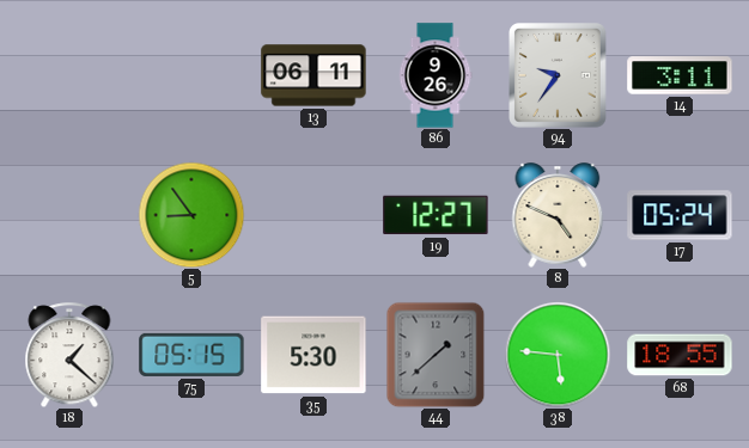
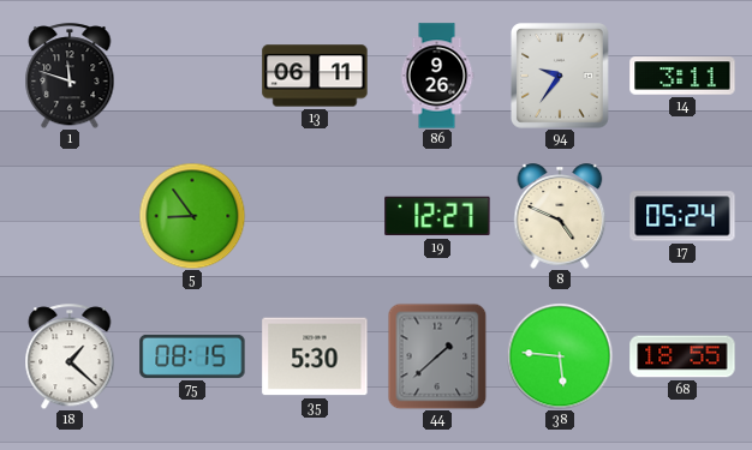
1: none -> 11:48
75: 05:15 -> 08:15
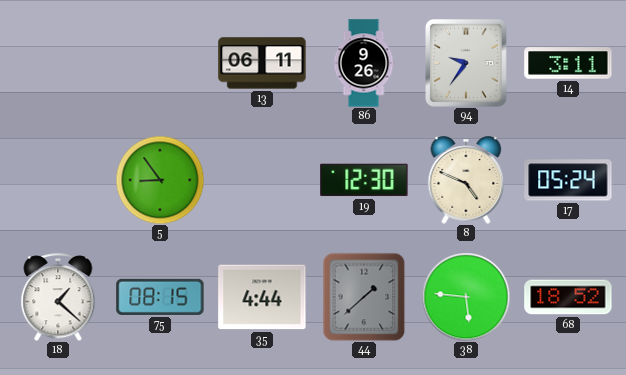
1: 11:48 -> none
19: 12:27 -> 12:30
35: 5:30 -> 4:44
68: 18:55 -> 18:52
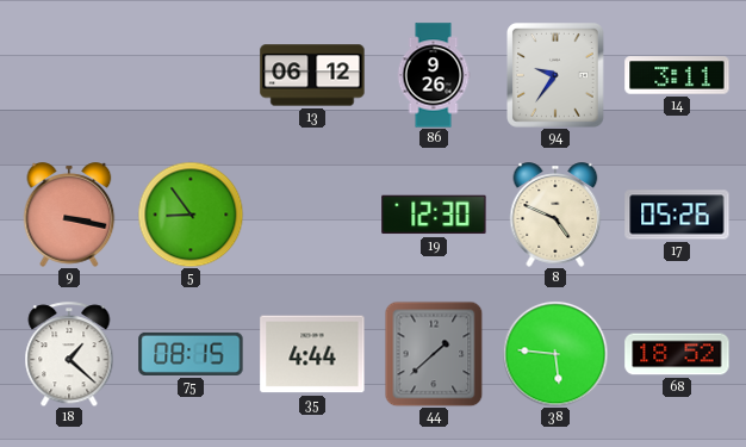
13: 06:11 -> 06:12
9: none -> 3:17
17: 05:24 -> 05:26
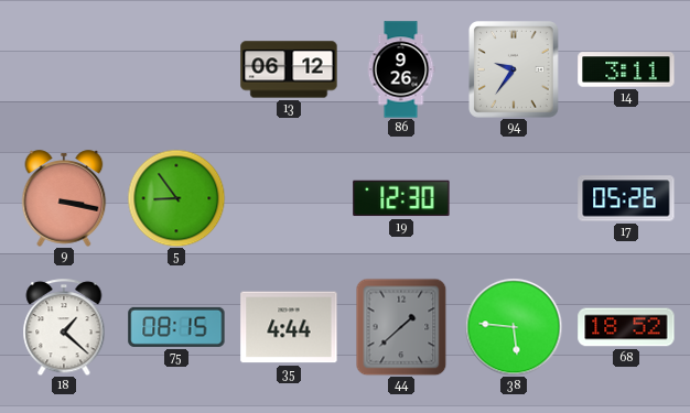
8: 4:49 -> none
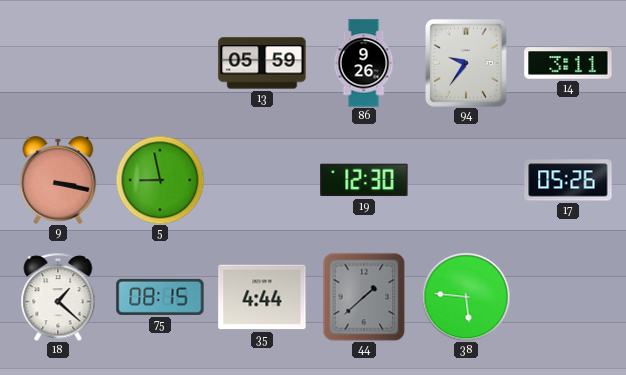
13: 06:12 -> 05:59
5: 8:54 -> 8:58
68: 18:52 -> none
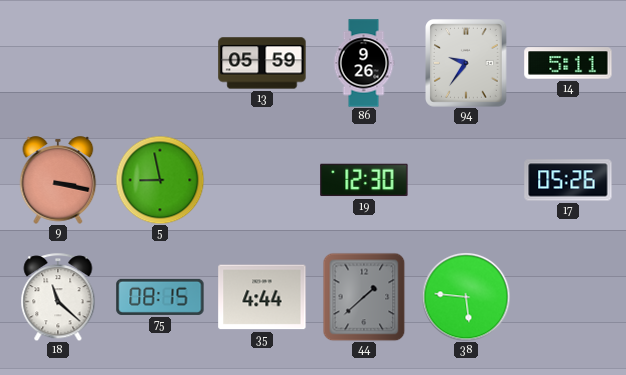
14: 3:11 -> 5:11
18: 1:22 -> 11:22
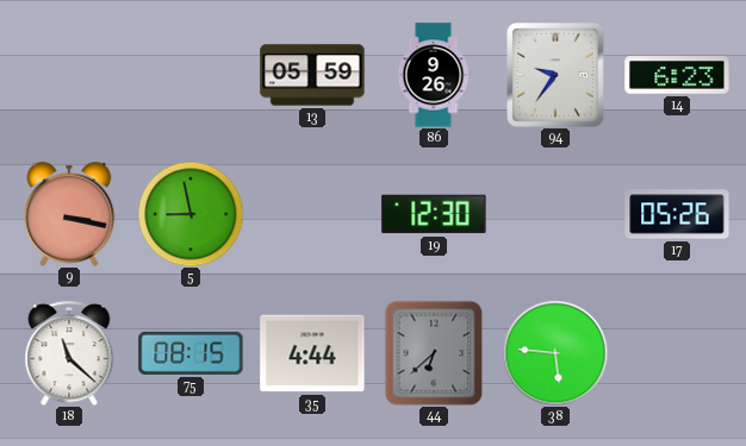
14: 5:11 -> 6:23
44: 1:38 -> 6:38
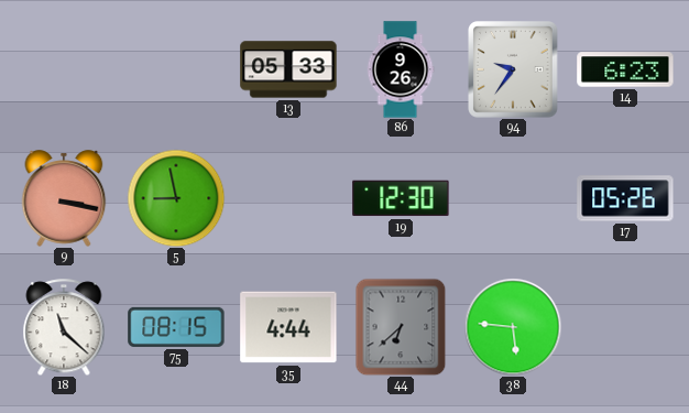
13: 05:59 -> 05:33
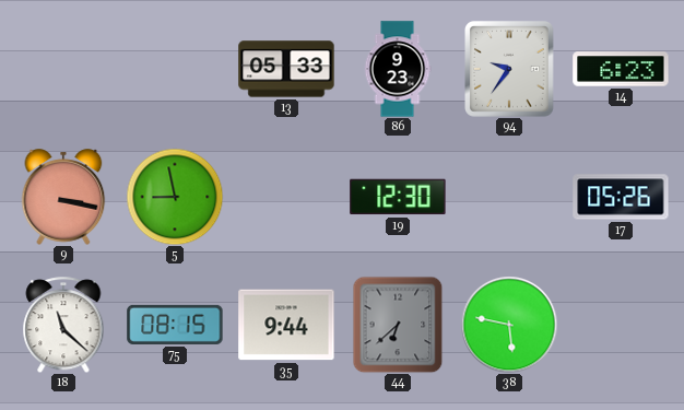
86: 9:26 -> 9:23
35: 4:44 -> 9:44
38: 5:46 -> 5:47
